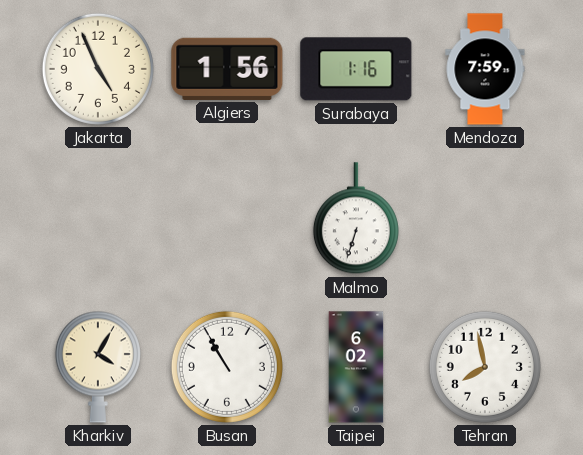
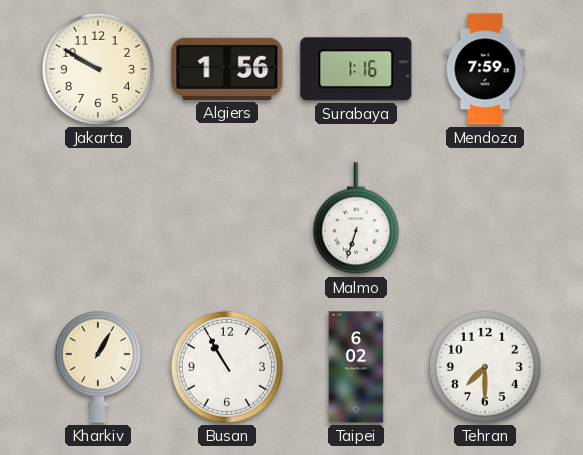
Jakarta: 4:56 -> 9:50
Kharkiv: 4:05 -> 1:05
Tehran: 7:58 -> 7:30
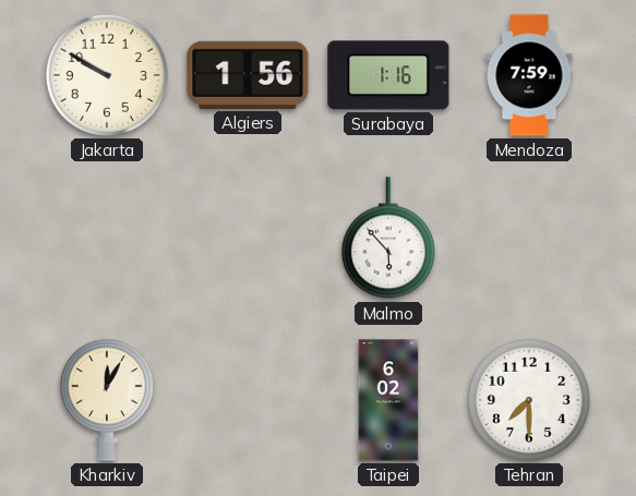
Malmo: 6:33 -> 5:53
Kharkiv: 1:05 -> 12:05
Busan: 10:55 -> none
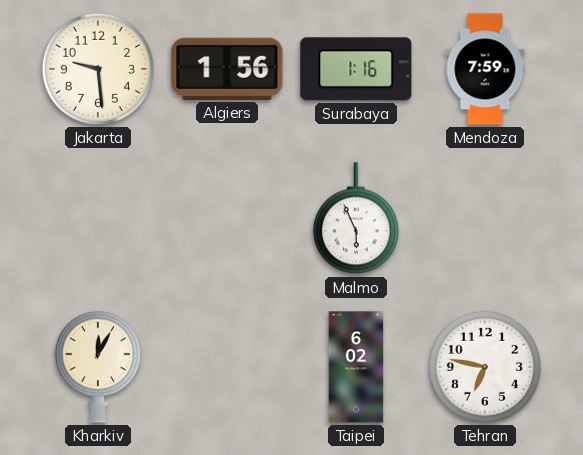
Jakarta: 9:50 -> 9:29
Malmo: 5:53 -> 5:56
Tehran: 7:30 -> 6:47
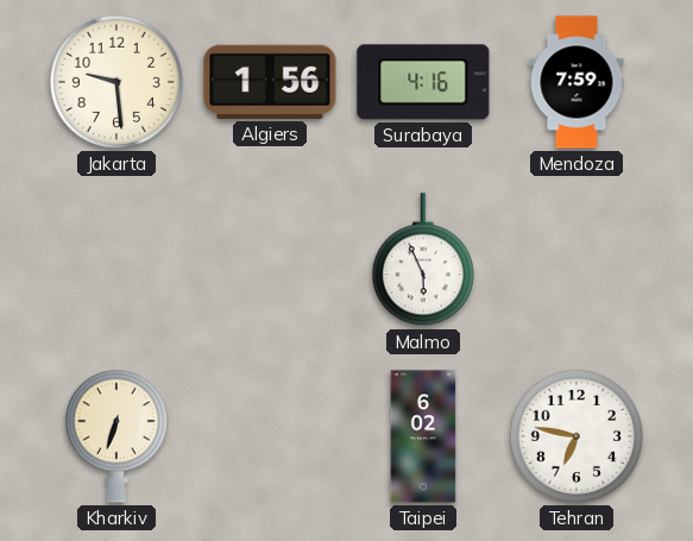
Surabaya: 1:16 -> 4:16
Kharkiv: 12:05 -> 6:33
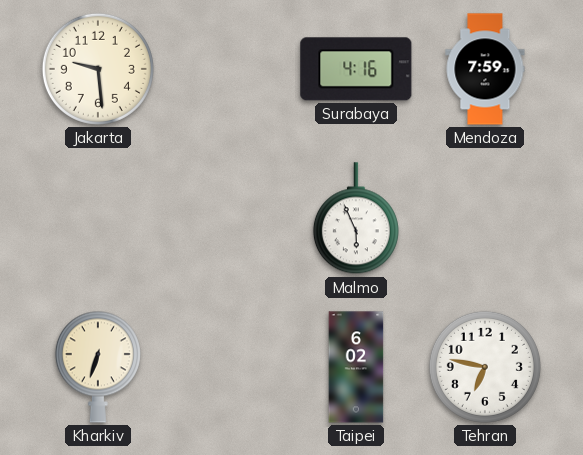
Algiers: 1:56 -> none
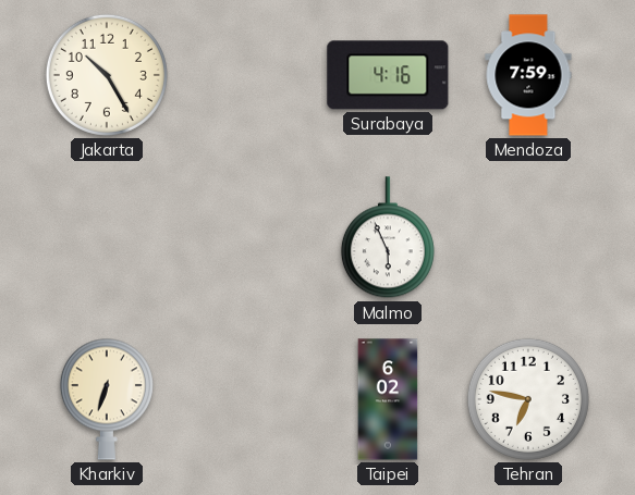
Jakarta: 9:29 -> 10:25
